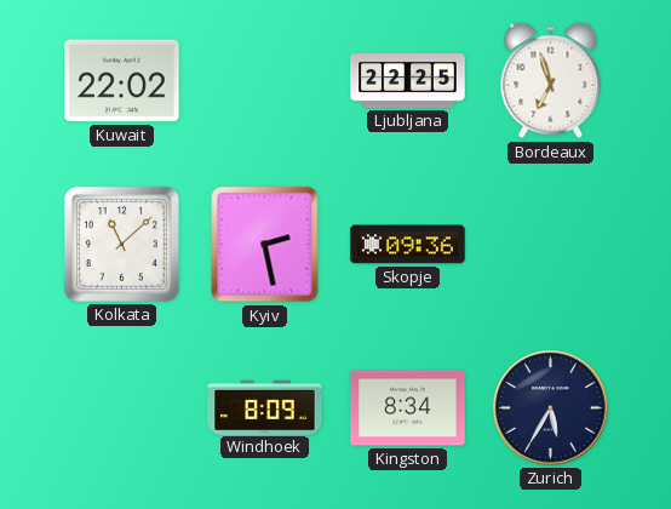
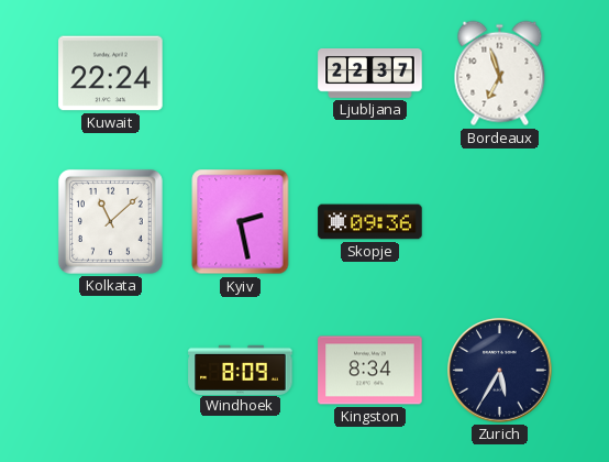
Kuwait: 22:02 -> 22:24
Ljubljana: 22:25 -> 22:37
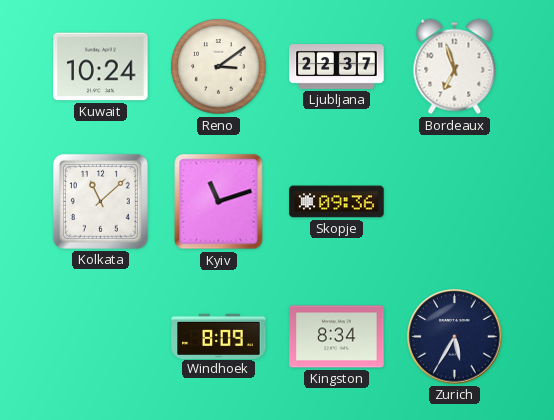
Kuwait: 22:24 -> 10:24
Reno: none -> 3:09
Kyiv: 2:28 -> 11:12
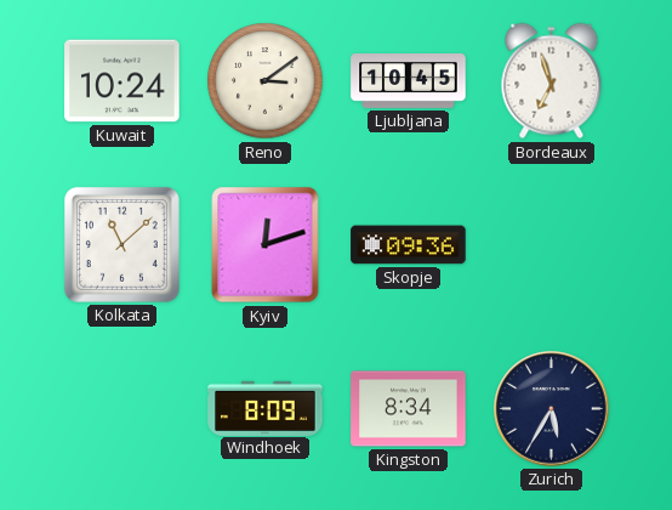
Ljubljana: 22:37 -> 10:45
Kyiv: 11:12 -> 12:12
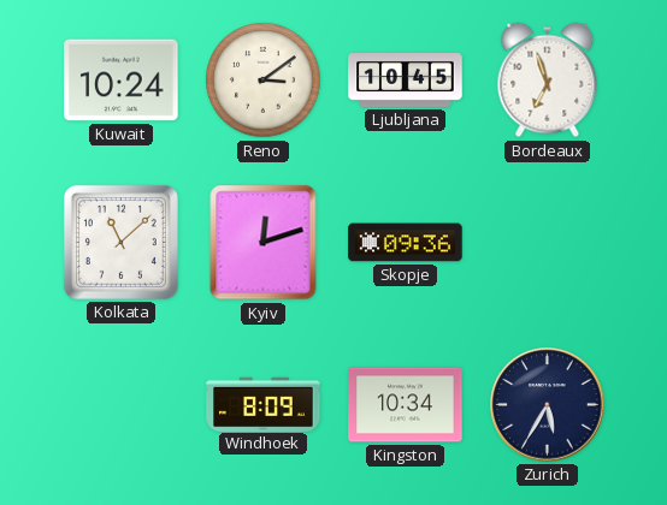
Kingston: 8:34 -> 10:34
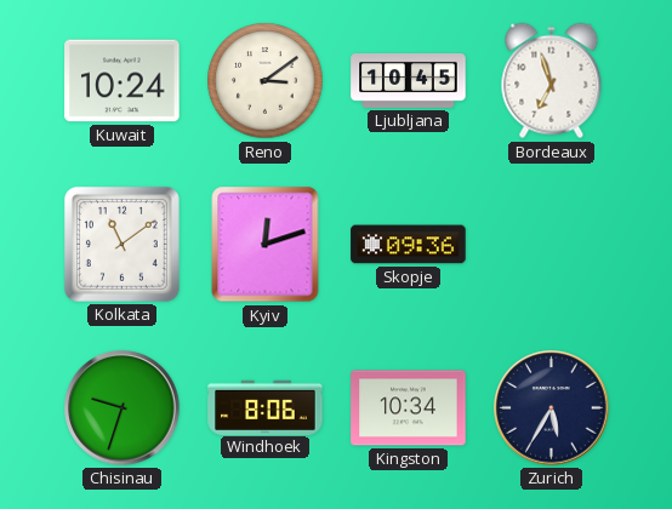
Kolkata: 11:08 -> 11:09
Chisinau: none -> 9:33
Windhoek: 8:09 -> 8:06
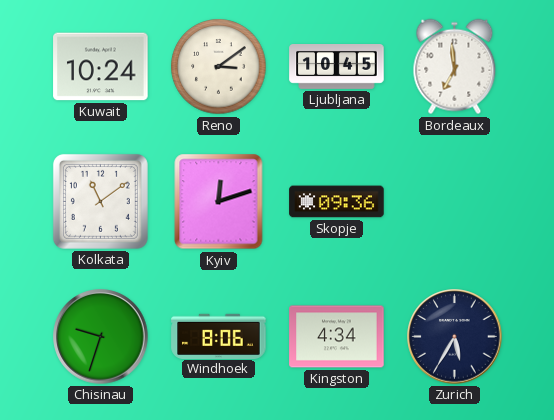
Bordeaux: 6:57 -> 6:59
Kingston: 10:34 -> 4:34
